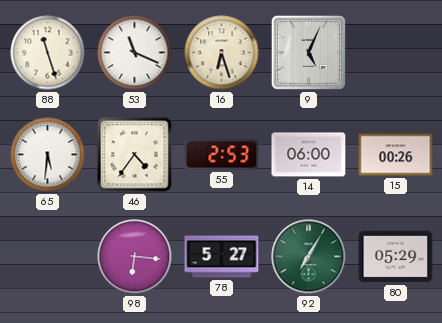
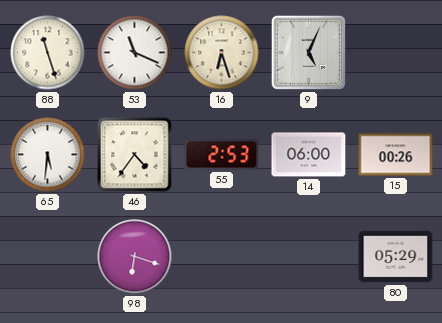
98: 6:16 -> 6:18
78: 5:27 -> none
92: 7:05 -> none
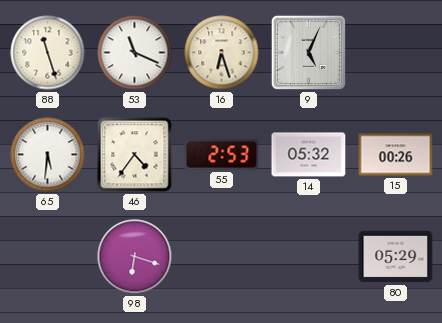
14: 06:00 -> 05:32
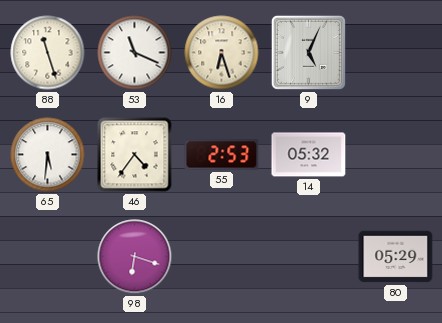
15: 00:26 -> none
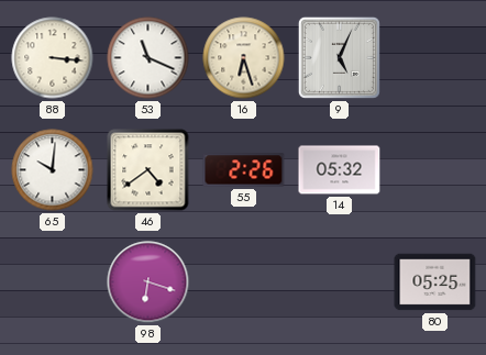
88: 11:27 -> 3:16
65: 5:31 -> 10:01
46: 4:36 -> 4:39
55: 2:53 -> 2:26
80: 05:29 -> 05:25
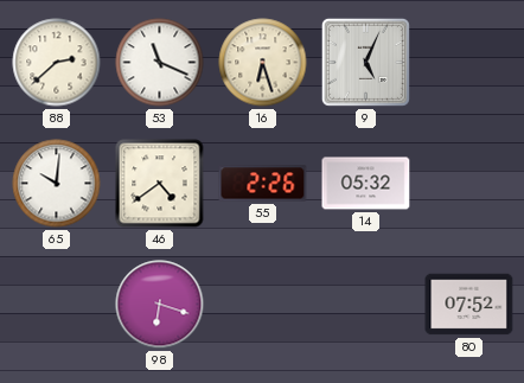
88: 3:16 -> 2:38
80: 05:25 -> 07:52
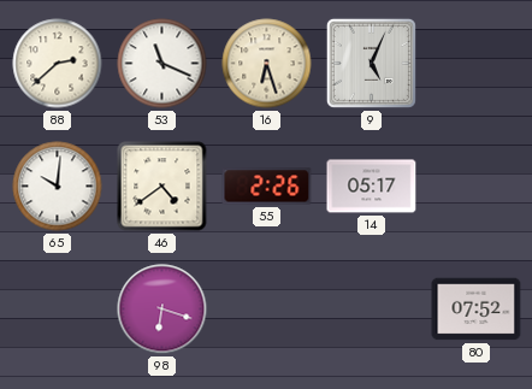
14: 05:32 -> 05:17
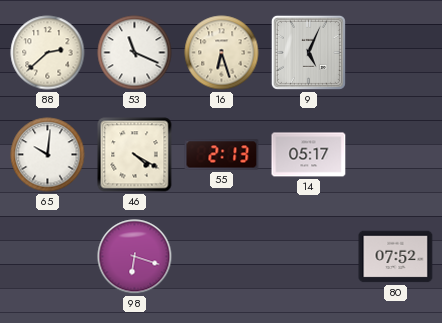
46: 4:39 -> 4:20
55: 2:26 -> 2:13
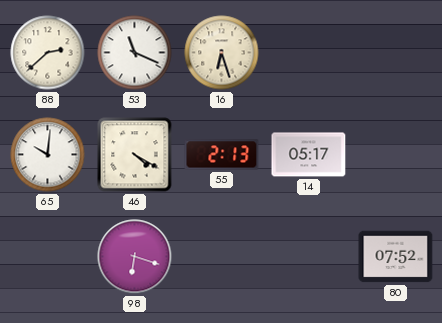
9: 5:04 -> none
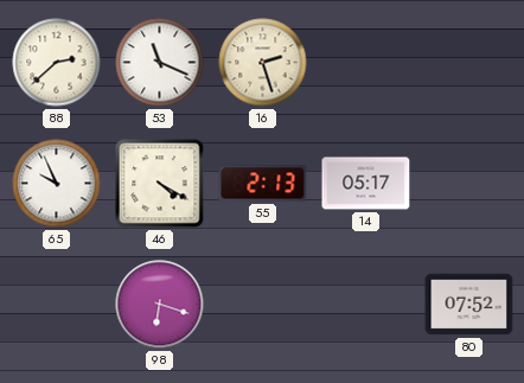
16: 6:27 -> 2:27
65: 10:01 -> 9:56
